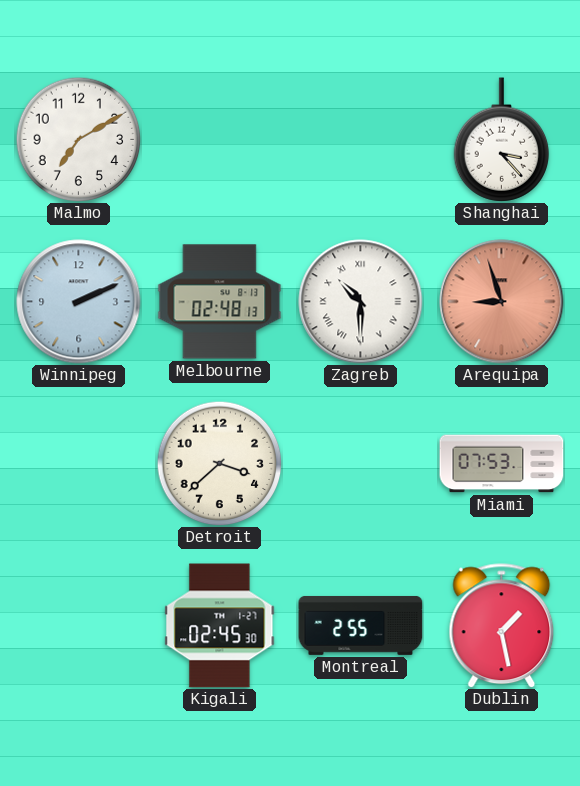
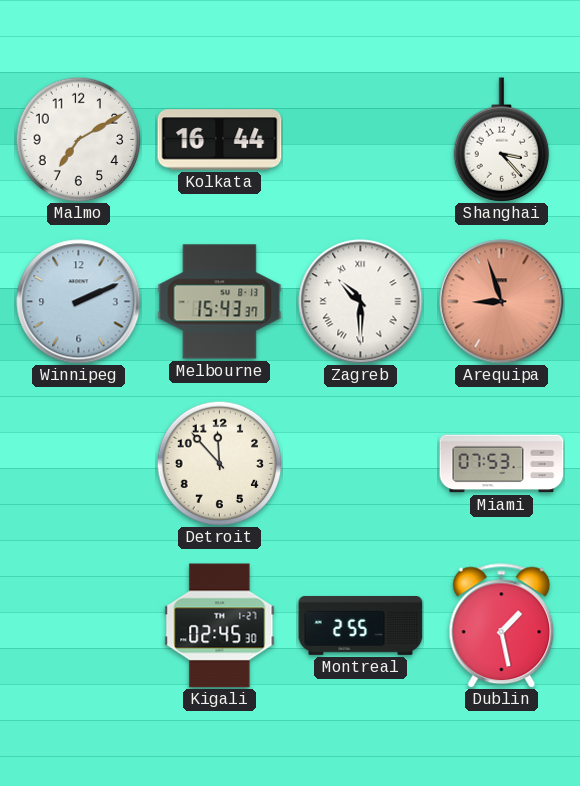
Kolkata: none -> 16:44
Melbourne: 02:48 -> 15:43
Detroit: 3:38 -> 11:53
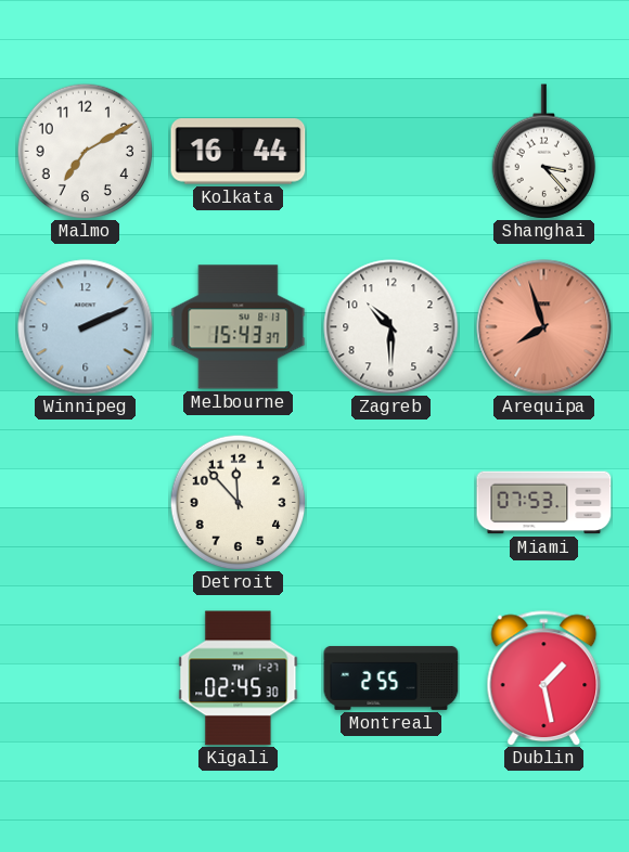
Zagreb numerals: Roman -> Arabic
Arequipa: 8:57 -> 7:57
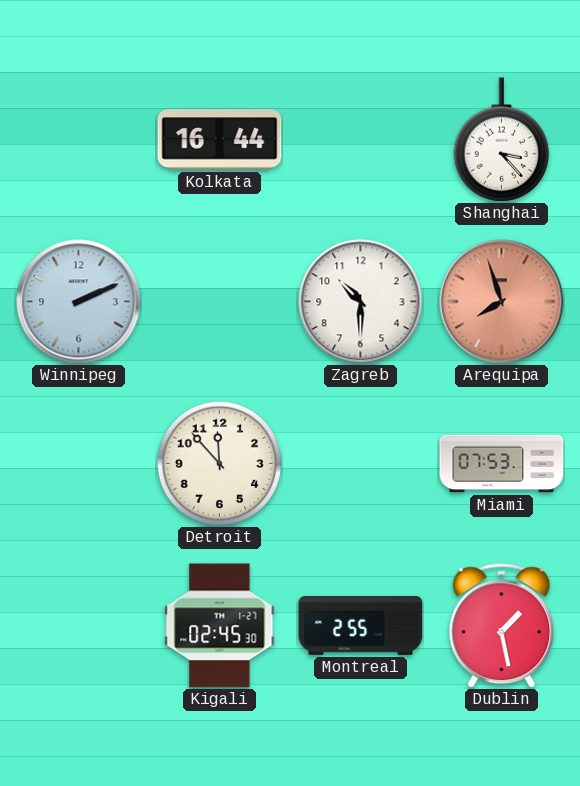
Malmo: 7:10 -> none
Melbourne: 15:43 -> none
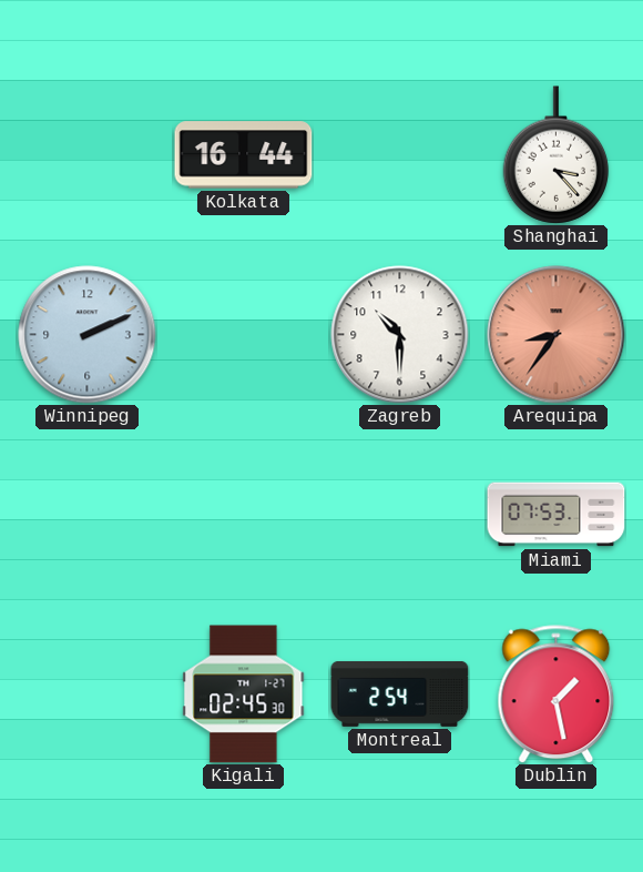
Arequipa: 7:57 -> 8:36
Detroit: 11:53 -> none
Montreal: 2:55 -> 2:54
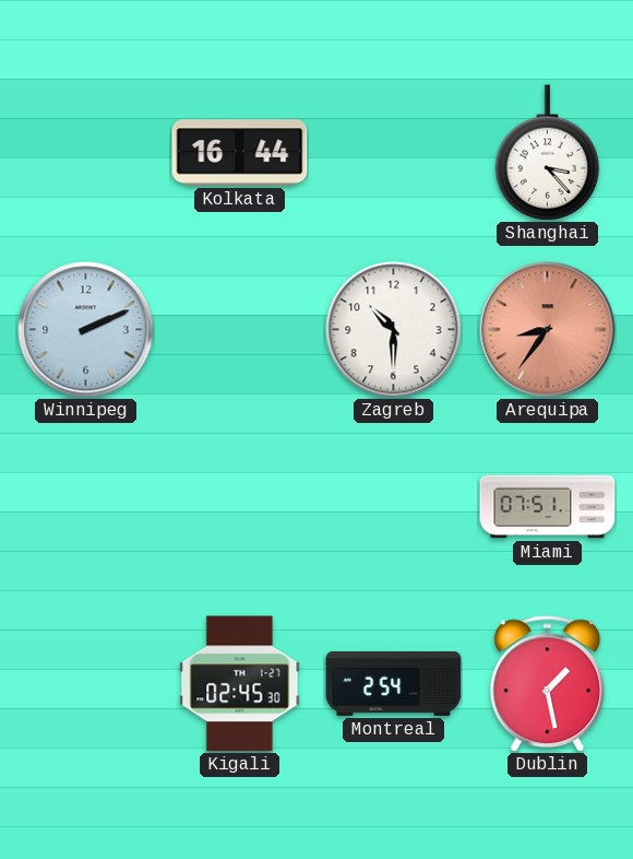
Miami: 07:53 -> 07:51
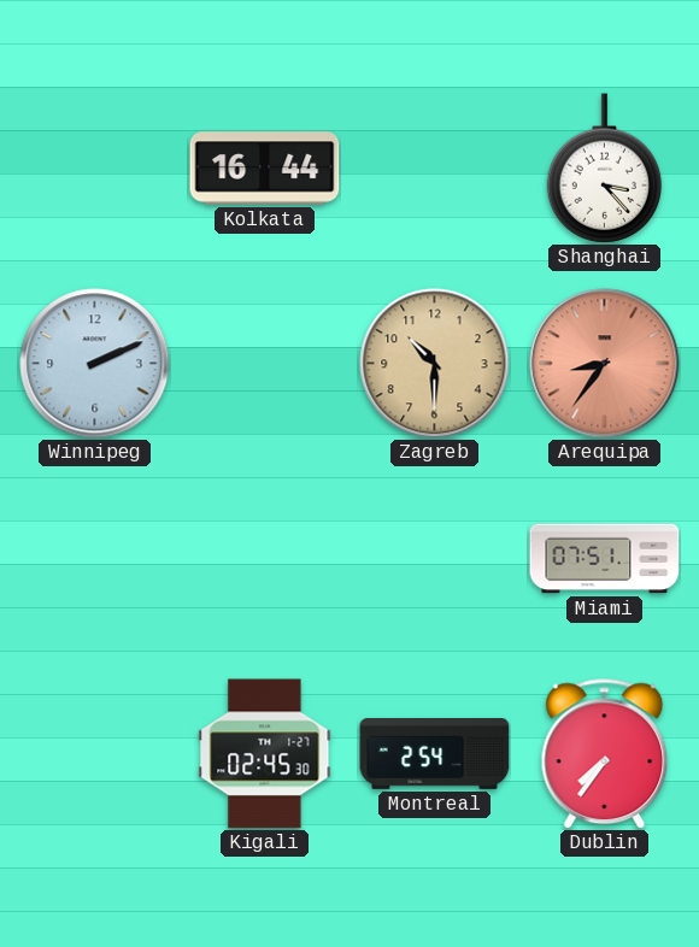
Zagreb dial: white -> champagne
Dublin: 1:28 -> 7:36
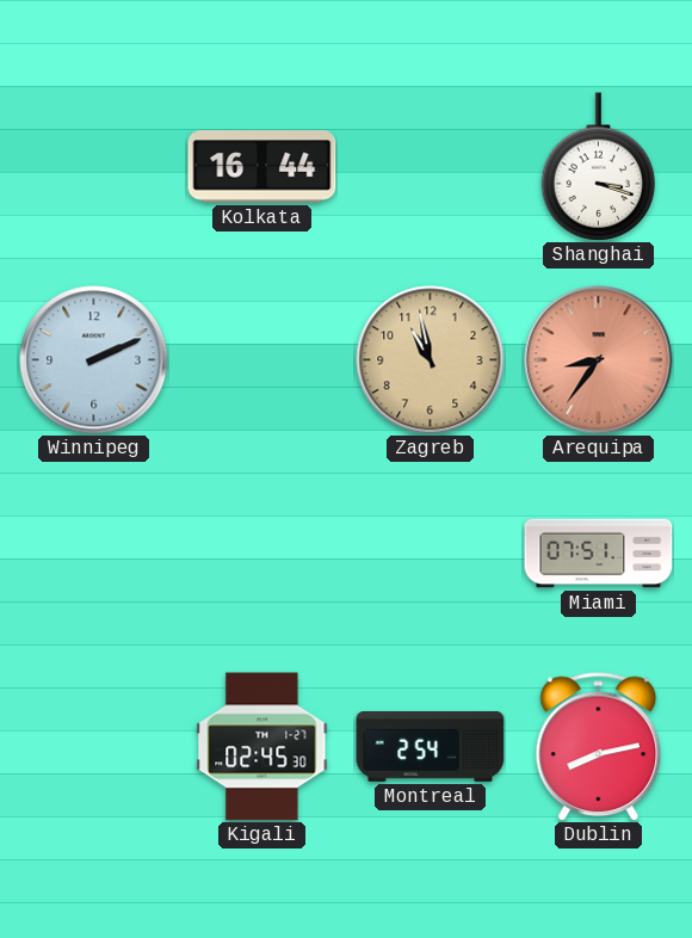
Shanghai: 3:23 -> 3:18
Zagreb: 10:30 -> 10:58
Dublin: 7:36 -> 8:13
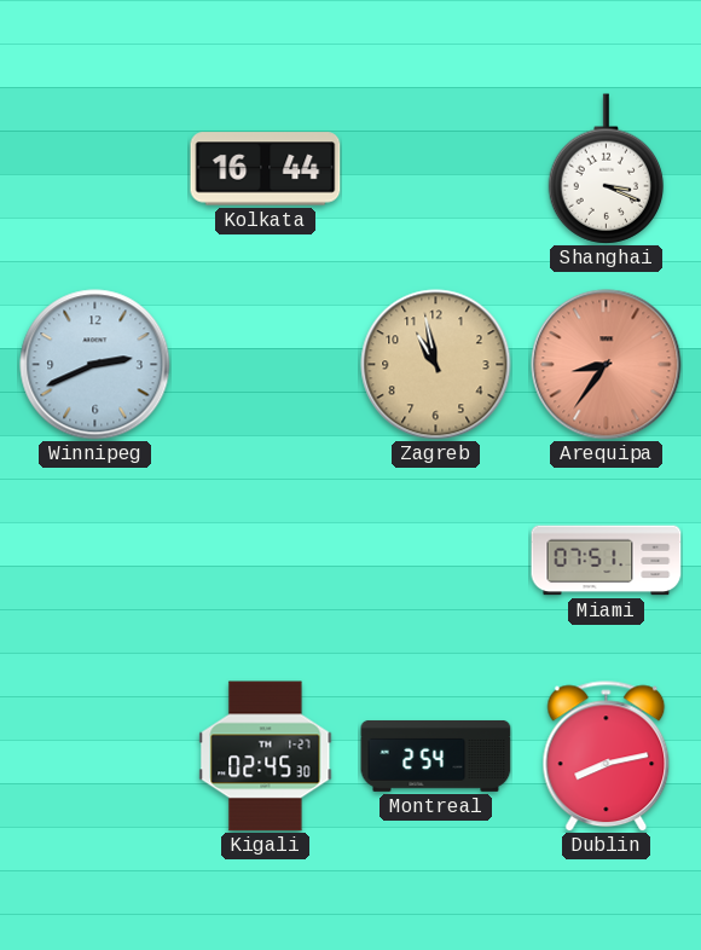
Shanghai: 3:18 -> 3:19
Winnipeg: 2:11 -> 2:41
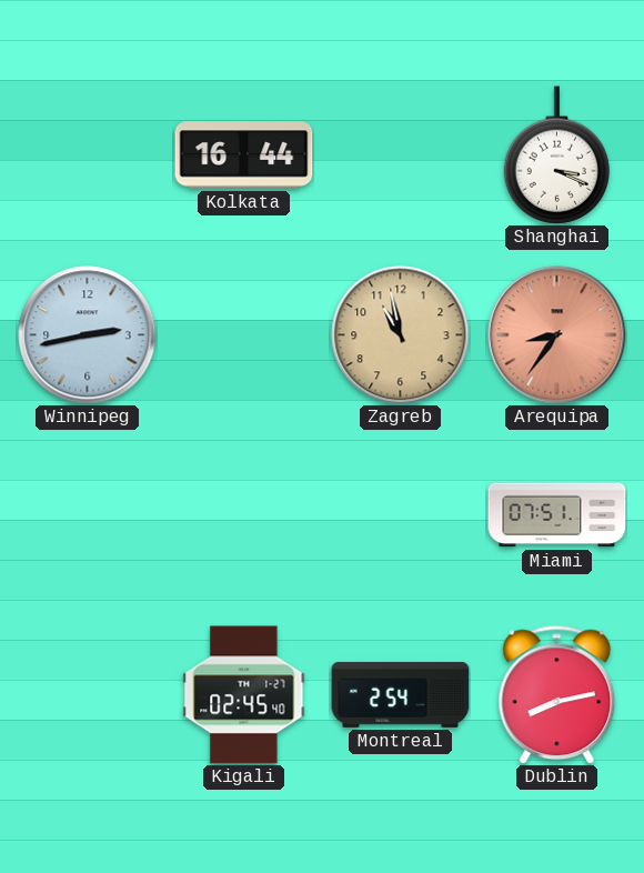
Winnipeg: 2:41 -> 2:43
Kigali: 02:45:30 -> 02:45:40
